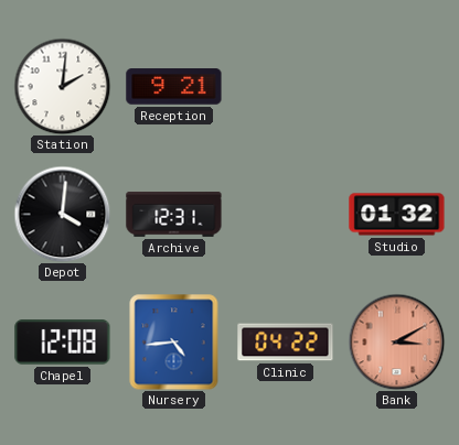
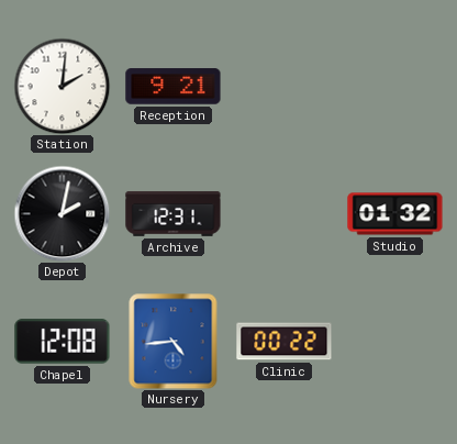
Depot: 4:01 -> 2:02
Clinic: 04:22 -> 00:22
Bank: 3:10 -> none
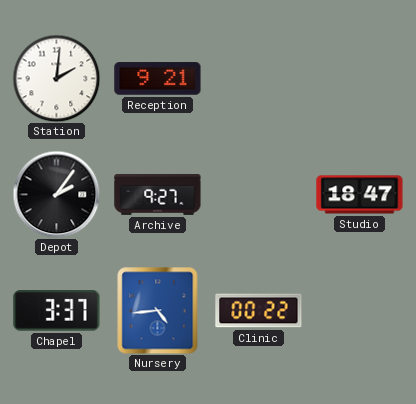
Depot: 2:02 -> 2:06
Archive: 12:31 -> 9:27
Studio: 01:32 -> 18:47
Chapel: 12:08 -> 3:37
